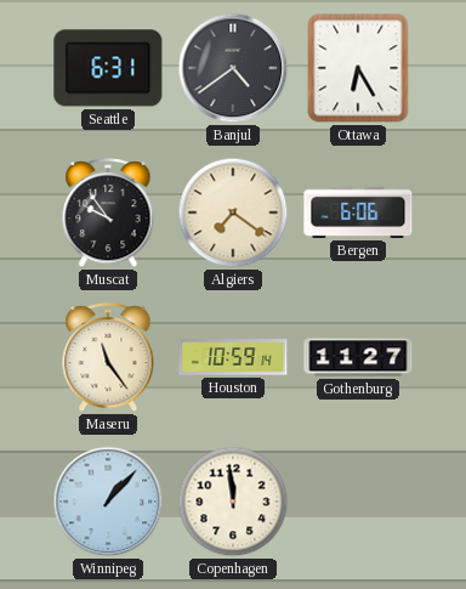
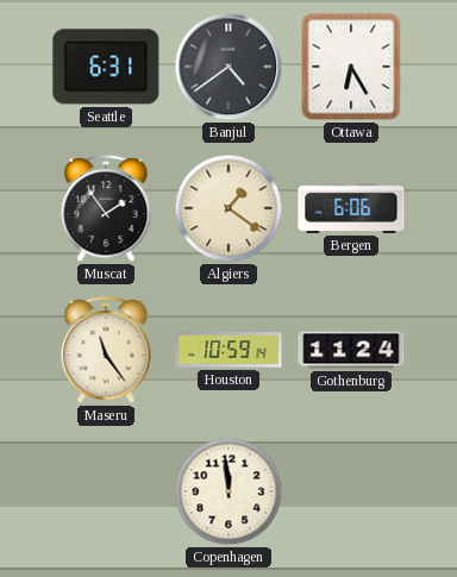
Muscat: 9:54 -> 1:54
Algiers: 7:21 -> 1:21
Gothenburg: 11:27 -> 11:24
Winnipeg: 1:07 -> none
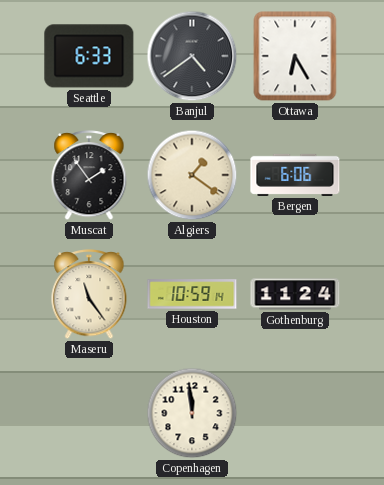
Seattle: 6:31 -> 6:33
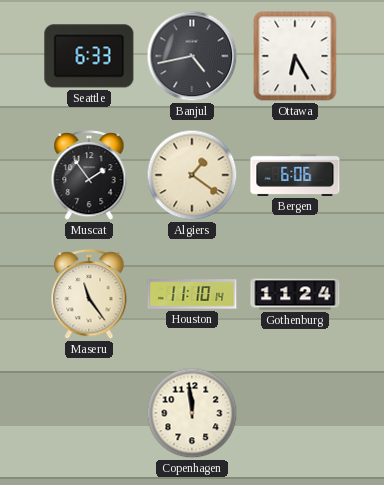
Banjul: 4:39 -> 4:43
Houston: 10:59 -> 11:10
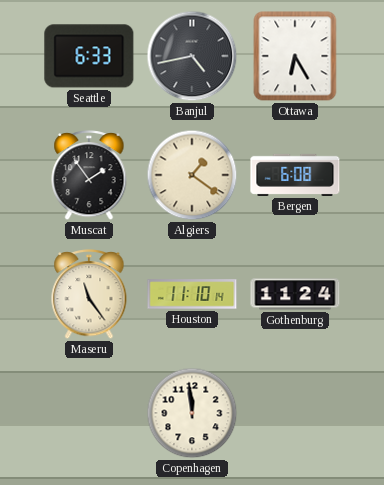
Bergen: 6:06 -> 6:08
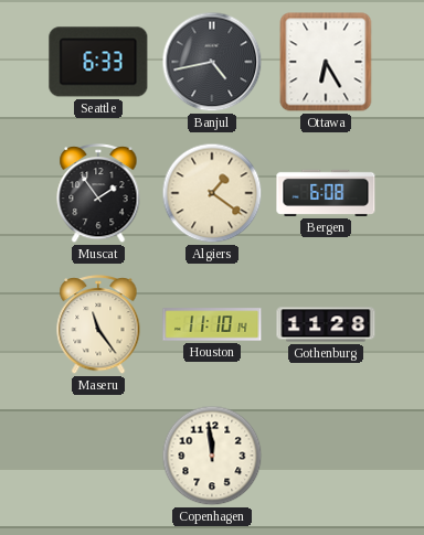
Gothenburg: 11:24 -> 11:28
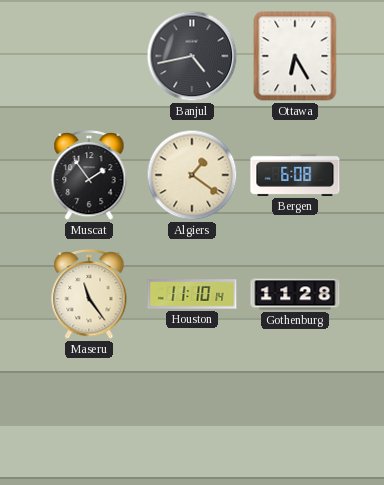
Seattle: 6:33 -> none
Copenhagen: 11:59 -> none
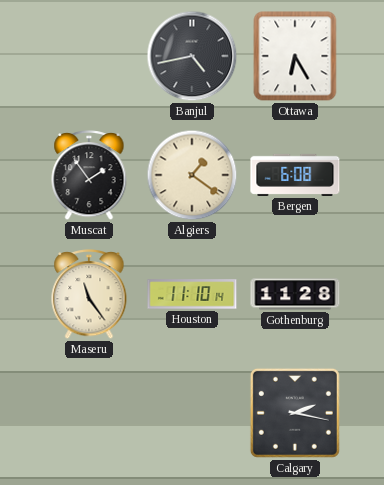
Calgary: none -> 2:17
